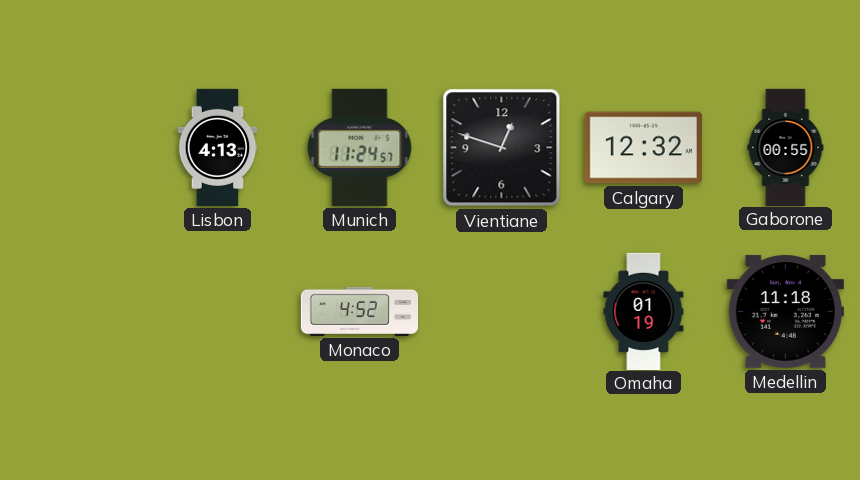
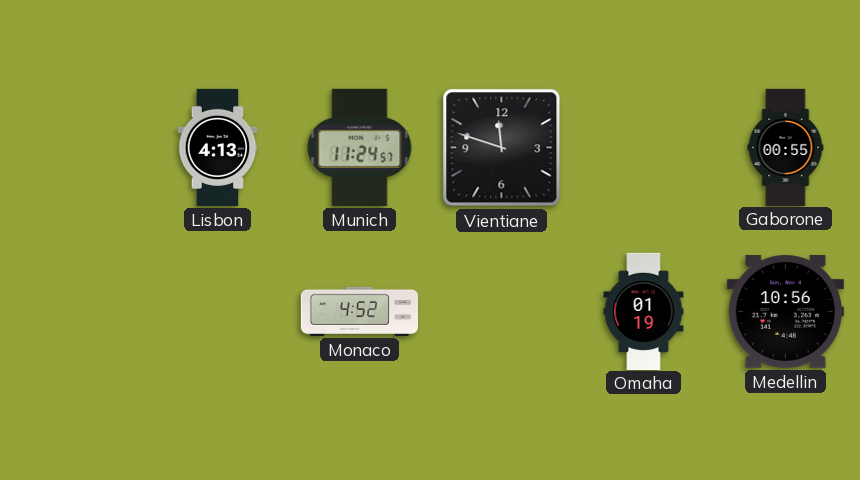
Vientiane: 12:48 -> 11:48
Calgary: 12:32 -> none
Medellin: 11:18 -> 10:56
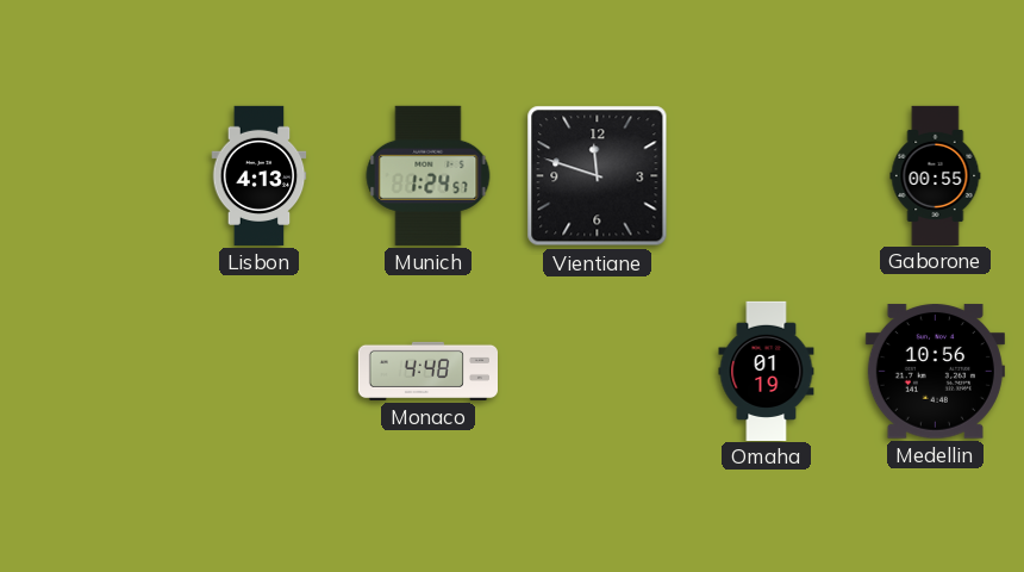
Munich: 11:24 -> 1:24
Monaco: 4:52 -> 4:48
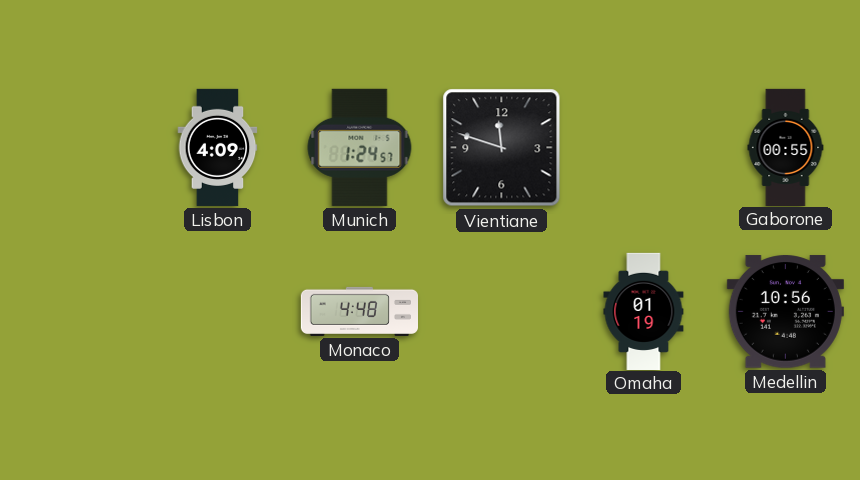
Lisbon: 4:13 -> 4:09
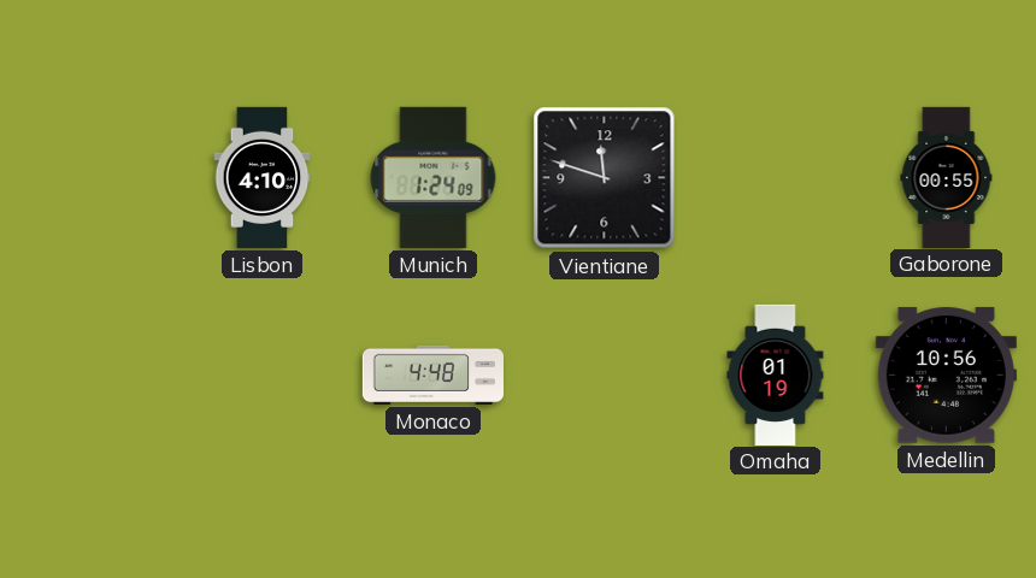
Lisbon: 4:09 -> 4:10
Munich: 1:24:57 -> 1:24:09
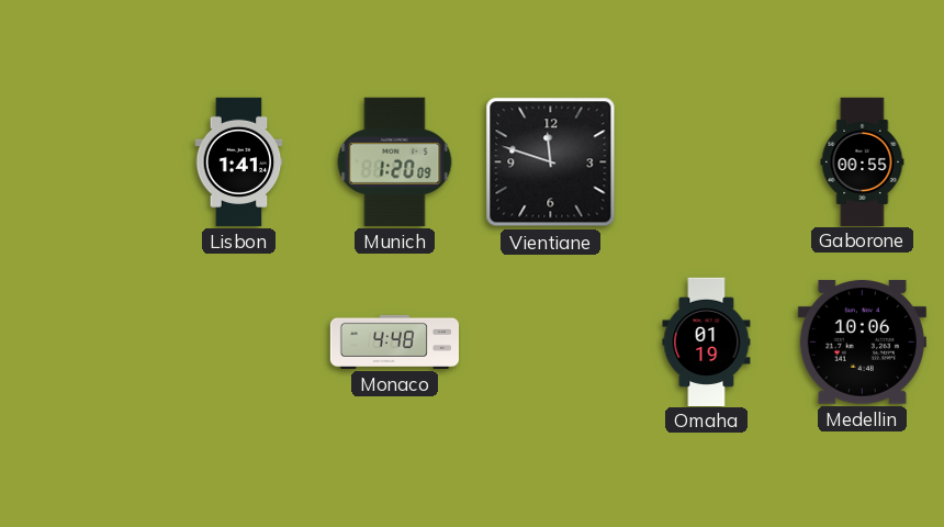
Lisbon: 4:10 -> 1:41
Munich: 1:24 -> 1:20
Medellin: 10:56 -> 10:06
